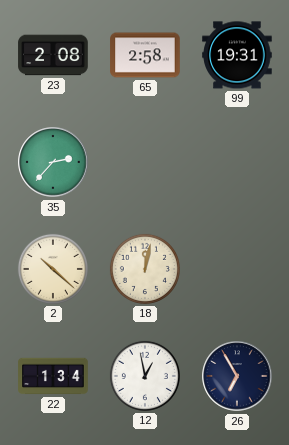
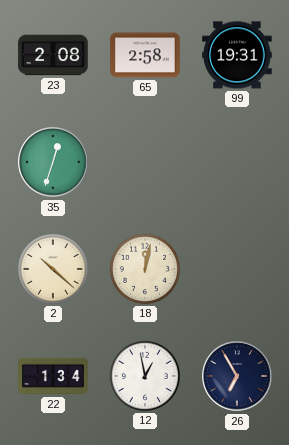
35: 2:37 -> 12:33
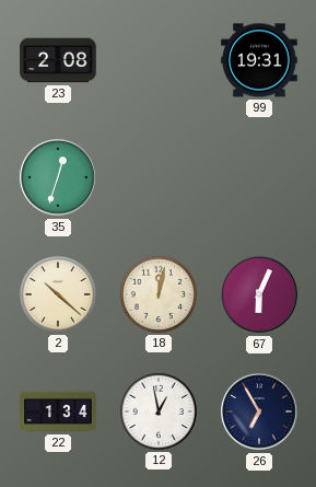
65: 2:58 -> none
67: none -> 6:04
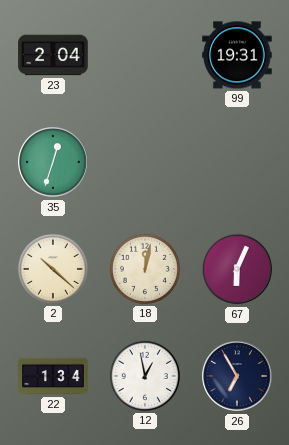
23: 2:08 -> 2:04
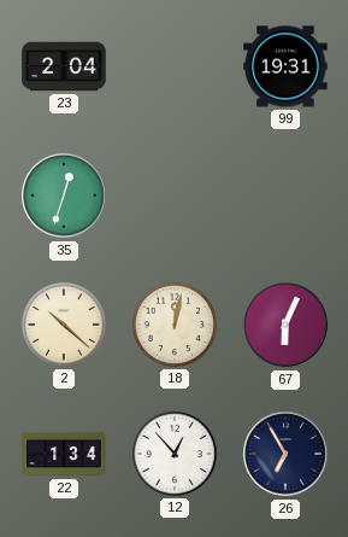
12: 12:58 -> 12:53
